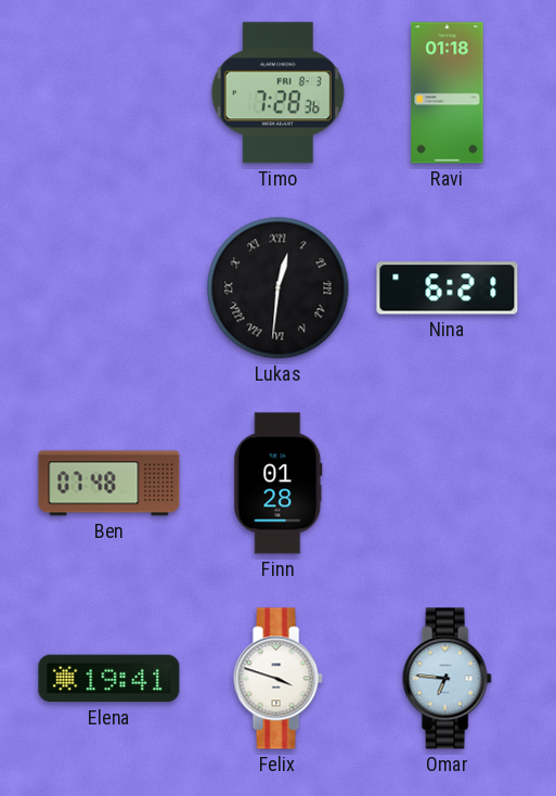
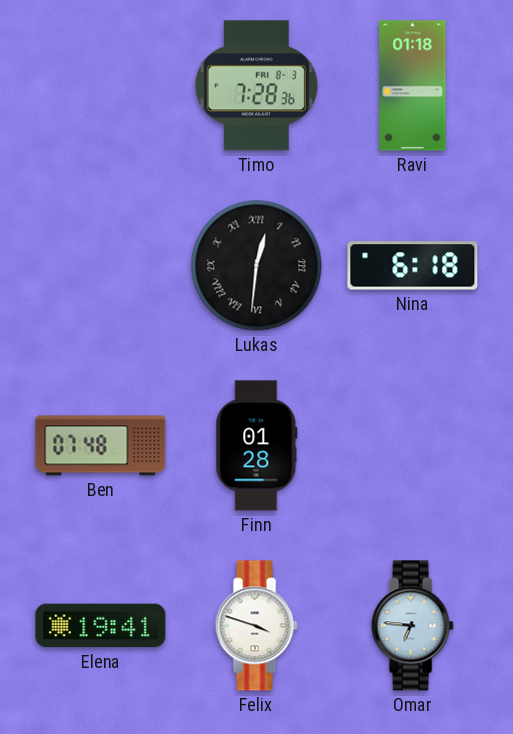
Nina: 6:21 -> 6:18
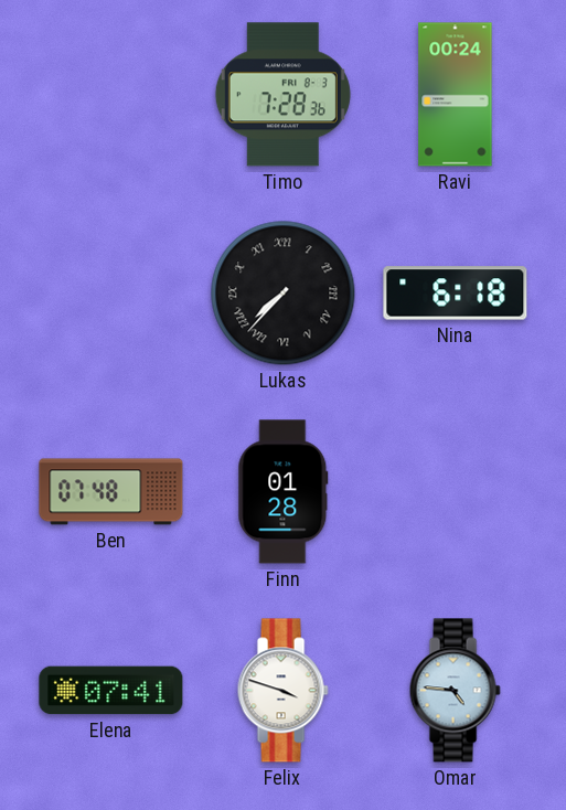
Ravi: 01:18 -> 00:24
Lukas: 12:31 -> 7:37
Elena: 19:41 -> 07:41
Omar: 6:46 -> 4:46
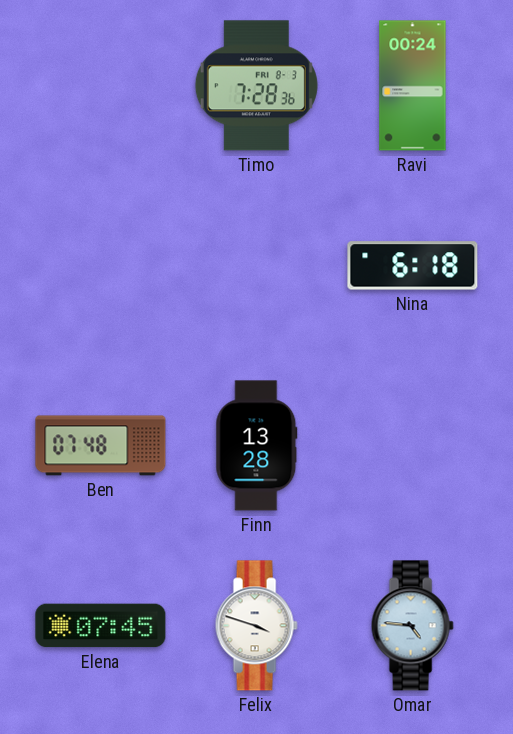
Lukas: 7:37 -> none
Finn: 01:28 -> 13:28
Elena: 07:41 -> 07:45
